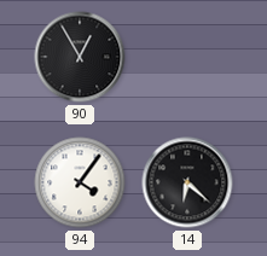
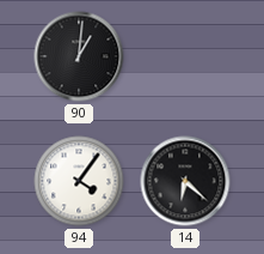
90: 12:55 -> 1:01
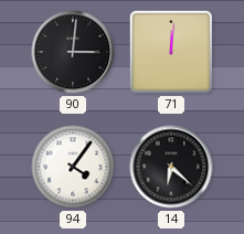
90: 1:01 -> 3:01
71: none -> 12:01
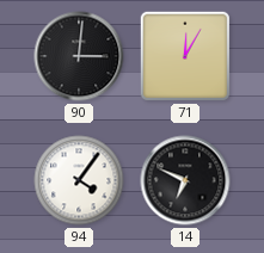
71: 12:01 -> 12:05
14: 6:22 -> 6:49
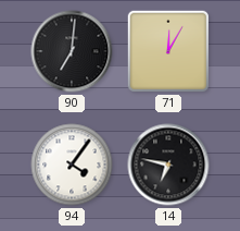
90: 3:01 -> 7:01
14: 6:49 -> 6:47
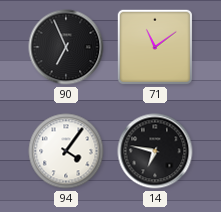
90: 7:01 -> 6:56
71: 12:05 -> 11:09
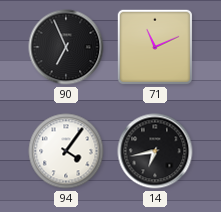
71: 11:09 -> 11:11
14: 6:47 -> 6:43
